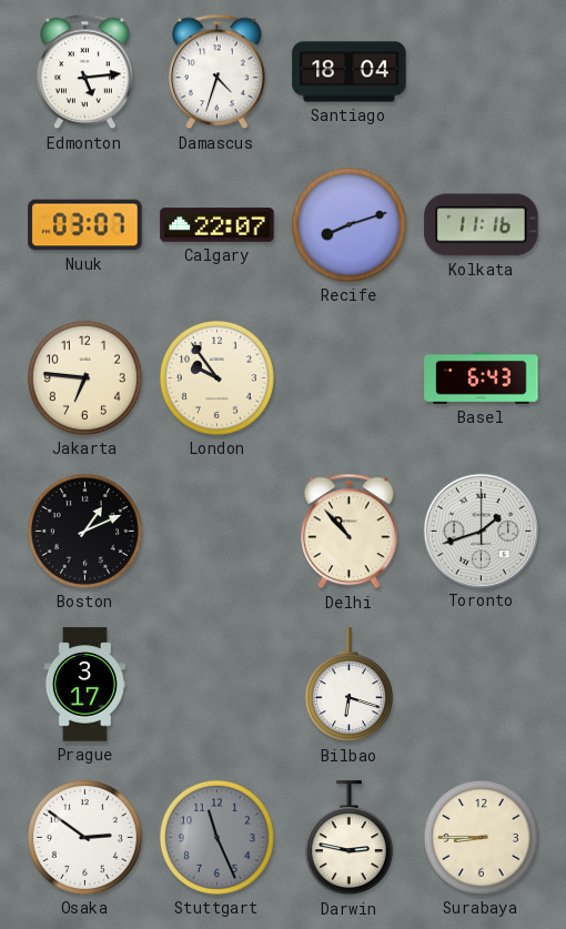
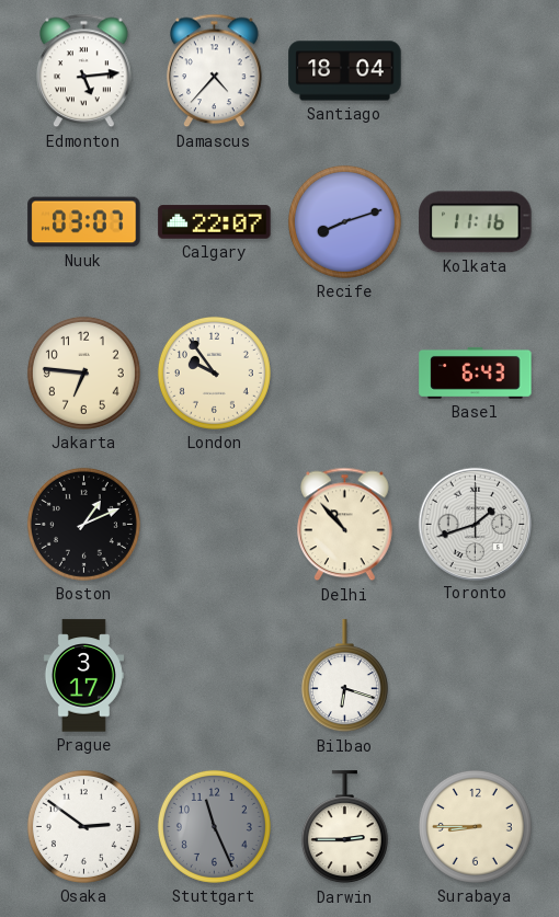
Damascus: 4:33 -> 4:37
Darwin: 2:47 -> 2:45
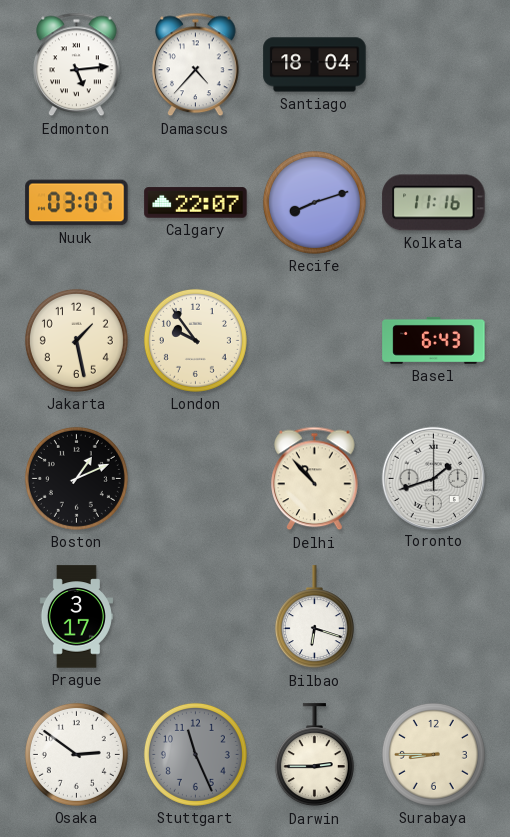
Jakarta: 6:46 -> 1:28
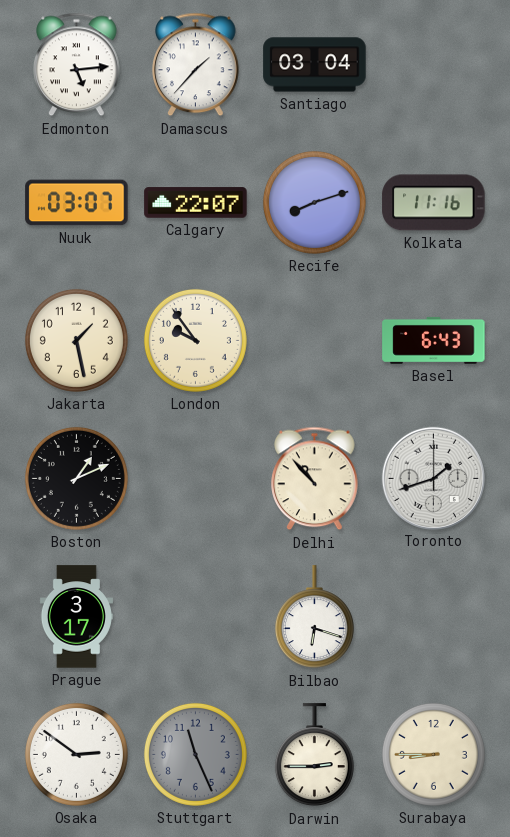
Damascus: 4:37 -> 1:37
Santiago: 18:04 -> 03:04
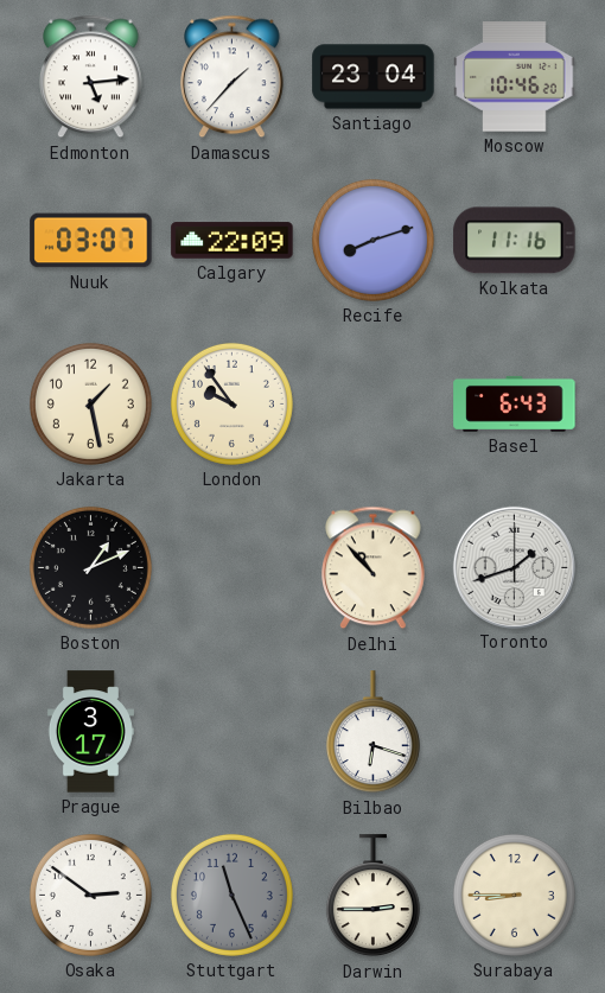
Santiago: 03:04 -> 23:04
Moscow: none -> 10:46
Calgary: 22:07 -> 22:09
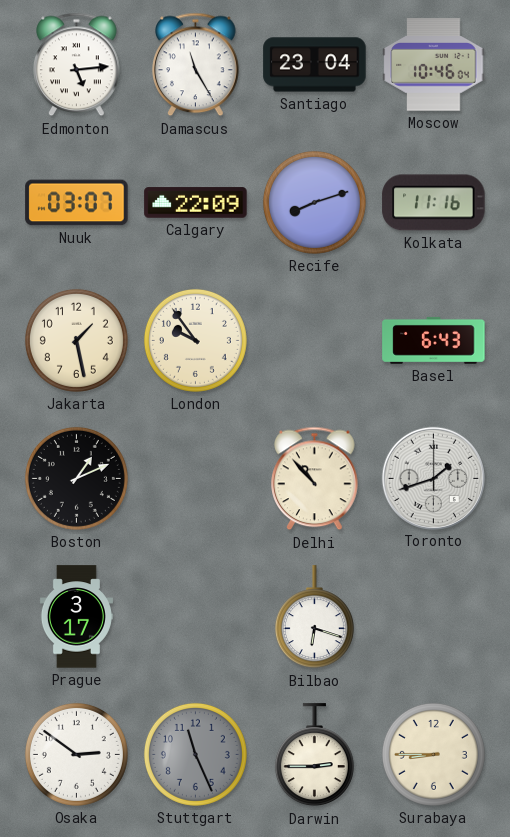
Damascus: 1:37 -> 11:25
Moscow: 10:46:20 -> 10:46:04
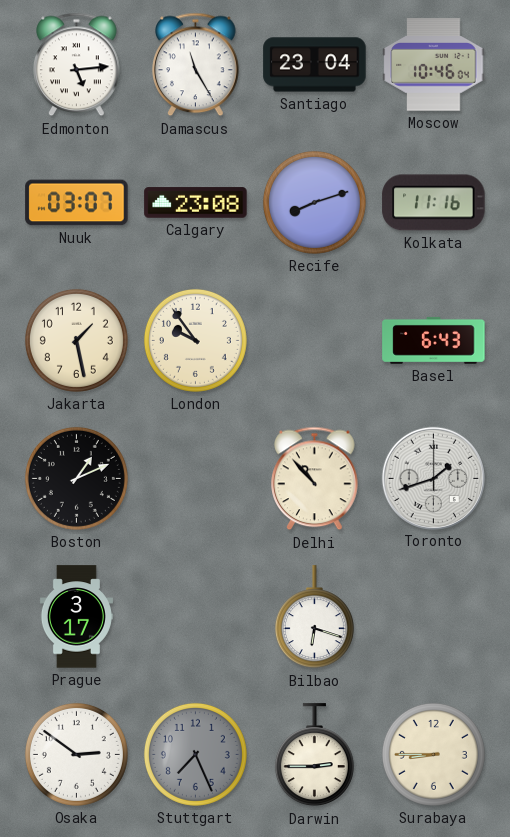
Calgary: 22:09 -> 23:08
Stuttgart: 11:26 -> 7:26
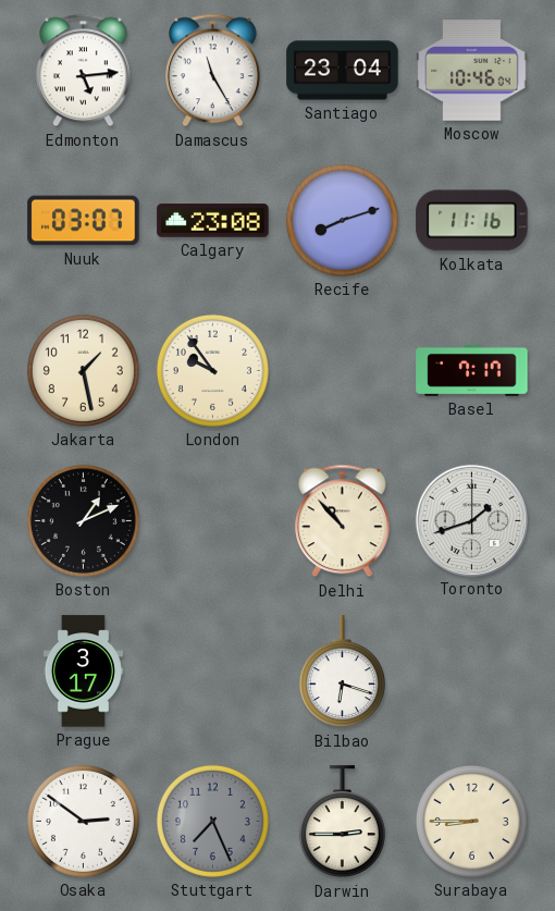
Basel: 6:43 -> 7:17
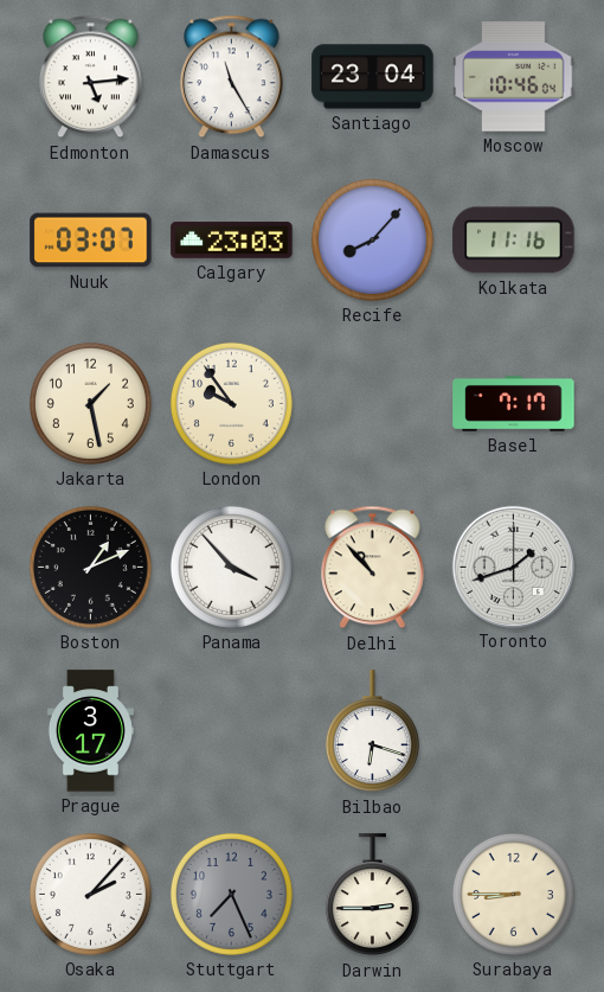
Calgary: 23:08 -> 23:03
Recife: 8:12 -> 8:07
Panama: none -> 3:53
Osaka: 2:51 -> 2:07
